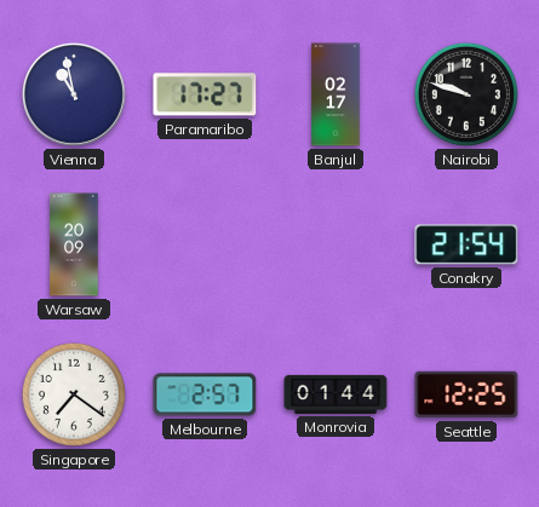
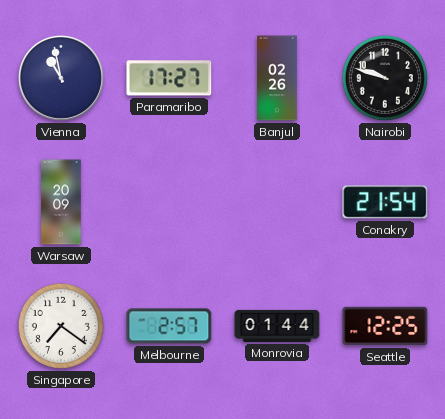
Banjul: 02:17 -> 02:26
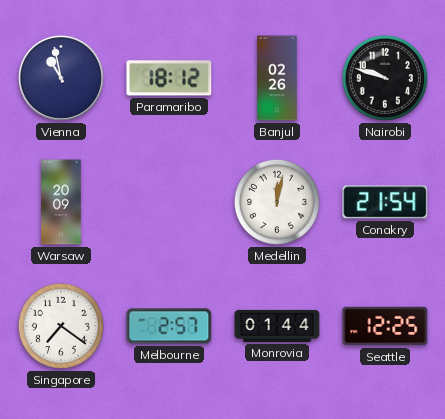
Paramaribo: 17:27 -> 18:12
Medellin: none -> 12:02
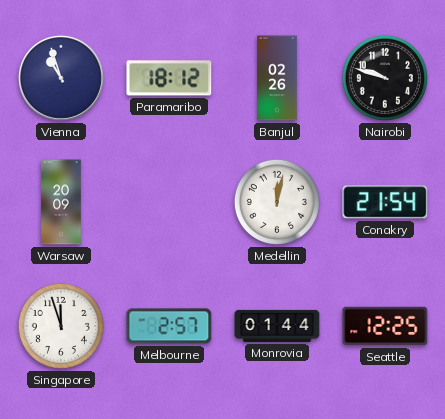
Vienna: 10:58 -> 10:57
Singapore: 7:21 -> 11:57
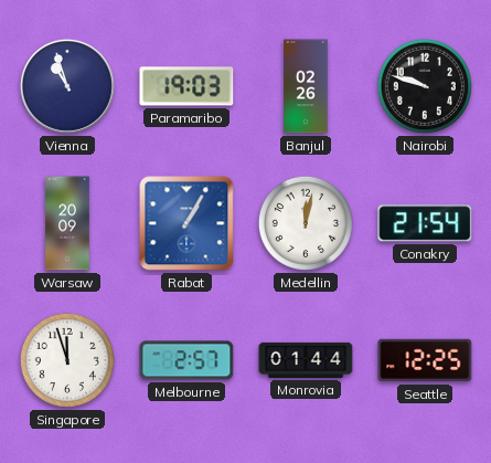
Paramaribo: 18:12 -> 19:03
Rabat: none -> 1:05
